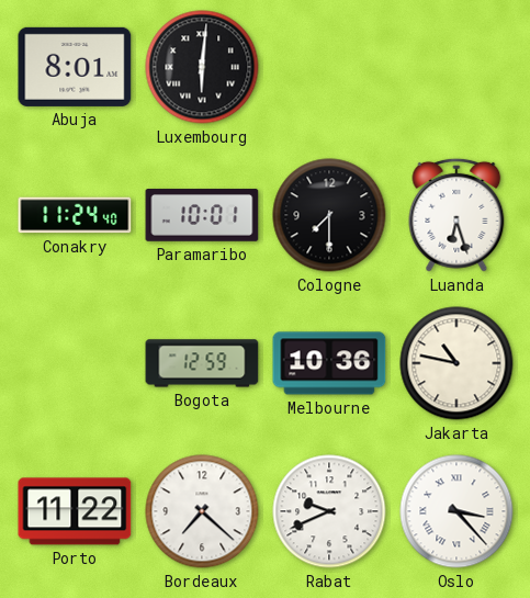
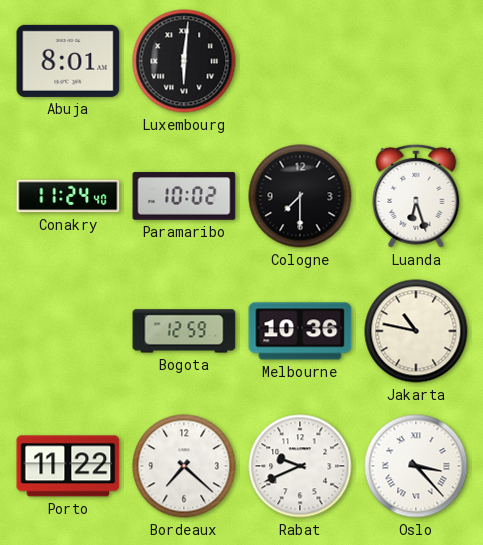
Paramaribo: 10:01 -> 10:02
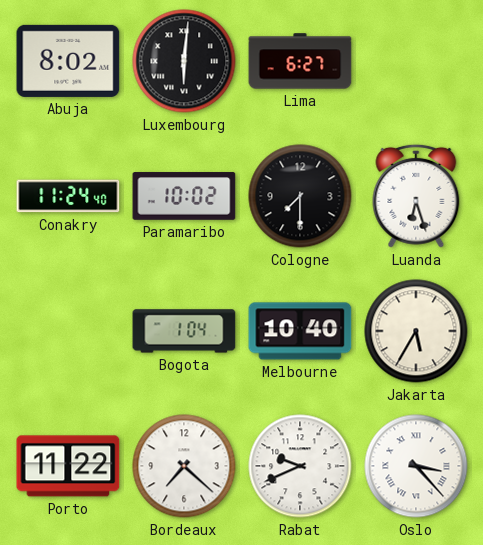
Abuja: 8:01 -> 8:02
Lima: none -> 6:27
Bogota: 12:59 -> 1:04
Melbourne: 10:36 -> 10:40
Jakarta: 10:47 -> 5:35
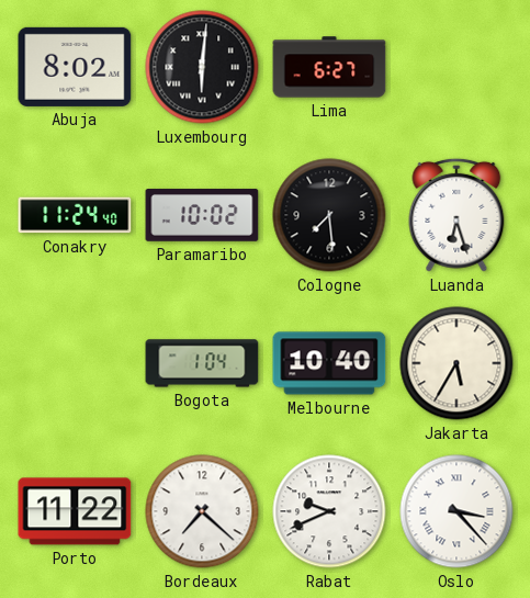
Cologne: 7:30 -> 7:29
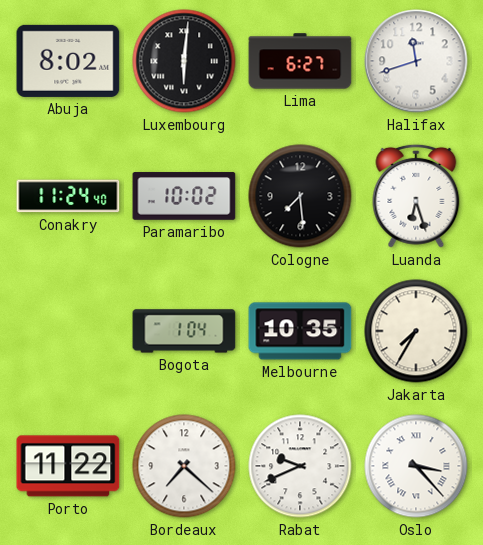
Halifax: none -> 11:42
Melbourne: 10:40 -> 10:35
Jakarta: 5:35 -> 7:35
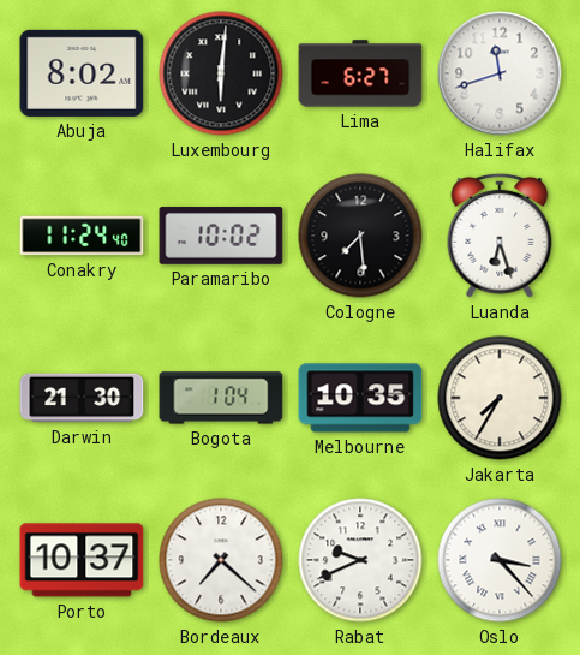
Darwin: none -> 21:30
Porto: 11:22 -> 10:37
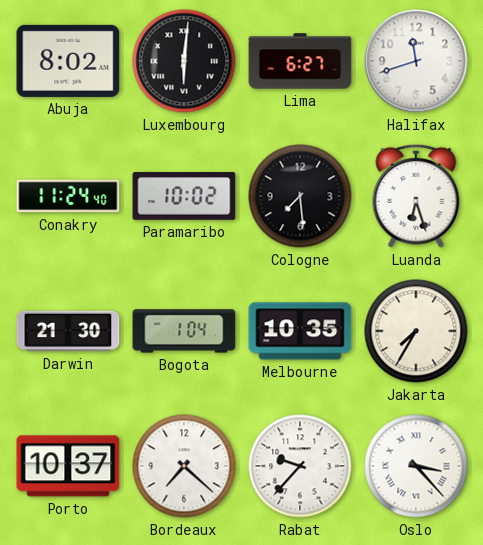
Rabat: 9:41 -> 9:37
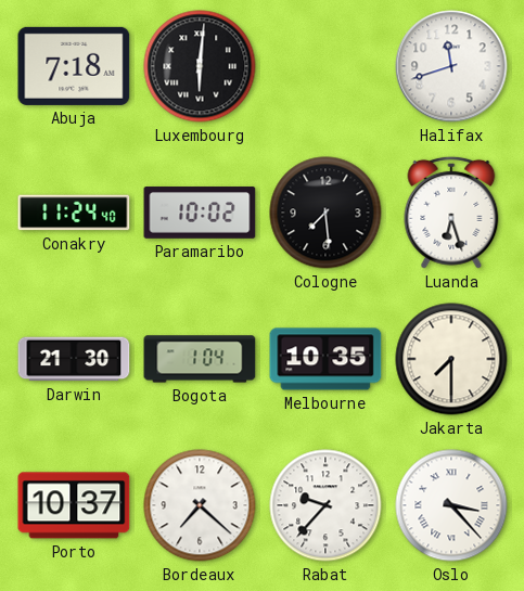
Abuja: 8:02 -> 7:18
Lima: 6:27 -> none
Jakarta: 7:35 -> 7:30
